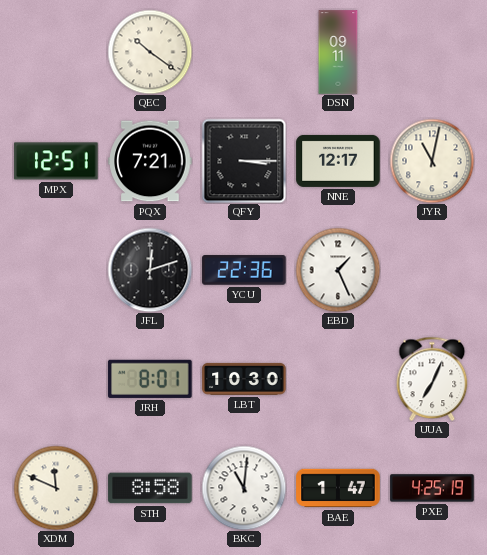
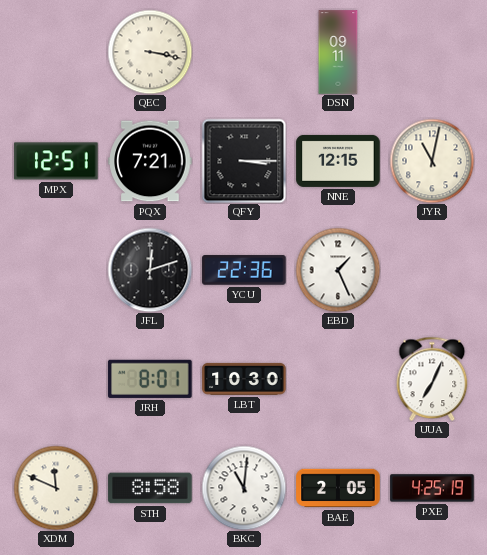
QEC: 10:21 -> 3:17
NNE: 12:17 -> 12:15
BAE: 1:47 -> 2:05
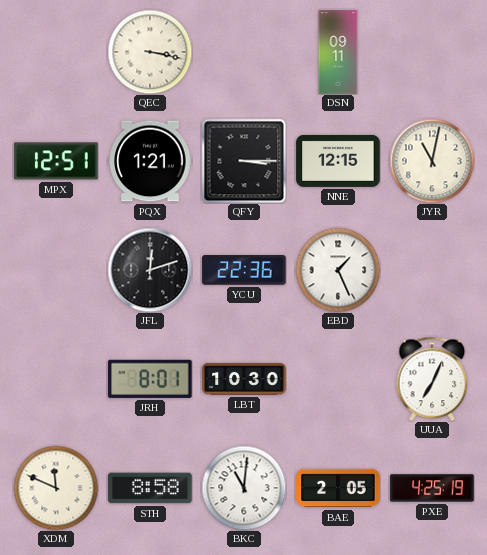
PQX: 7:21 -> 1:21
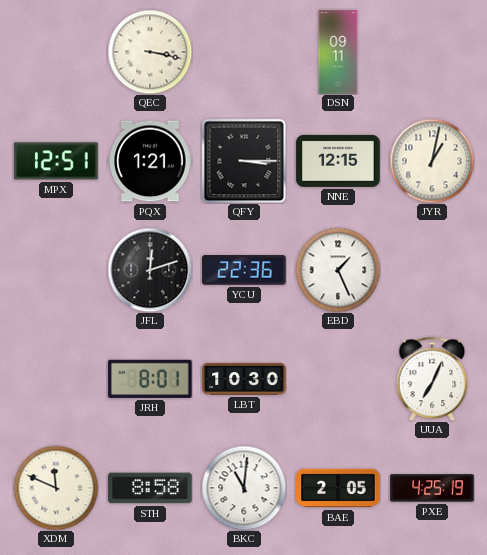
JYR: 11:02 -> 1:02
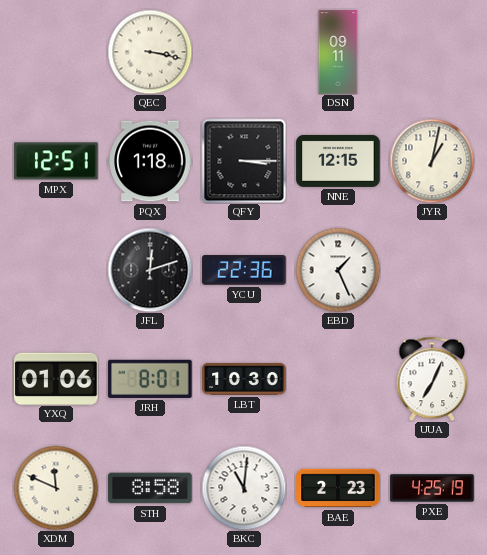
PQX: 1:21 -> 1:18
YXQ: none -> 01:06
BAE: 2:05 -> 2:23
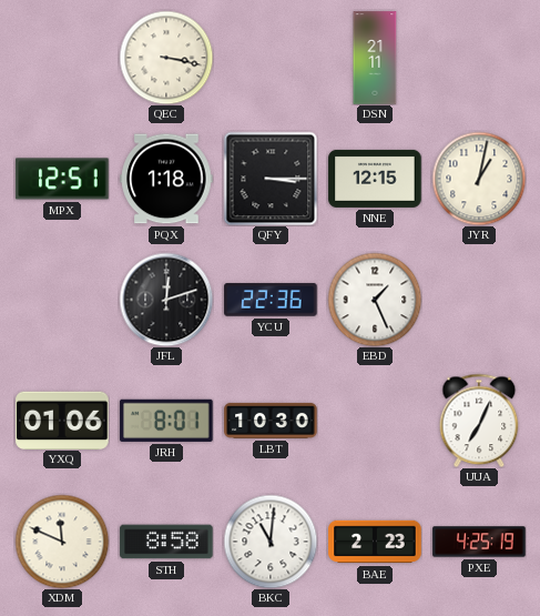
DSN: 09:11 -> 21:11
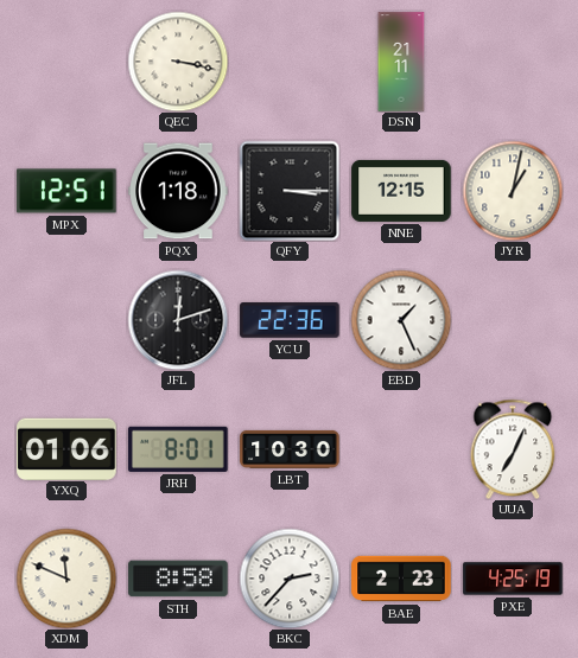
BKC: 11:01 -> 2:37
